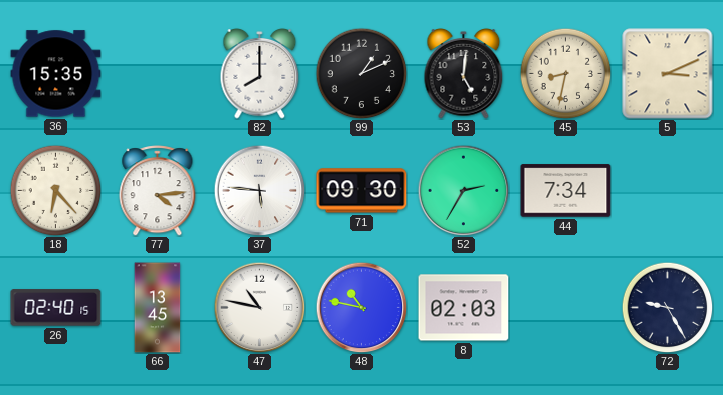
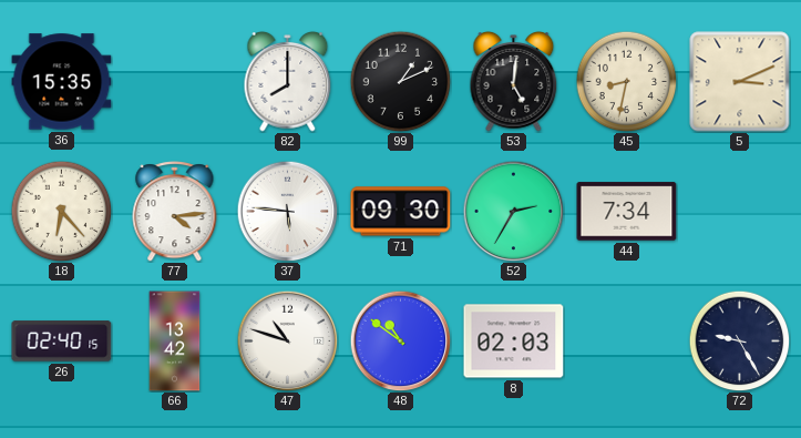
66: 13:45 -> 13:42
47: 10:47 -> 10:48
48: 10:47 -> 10:51
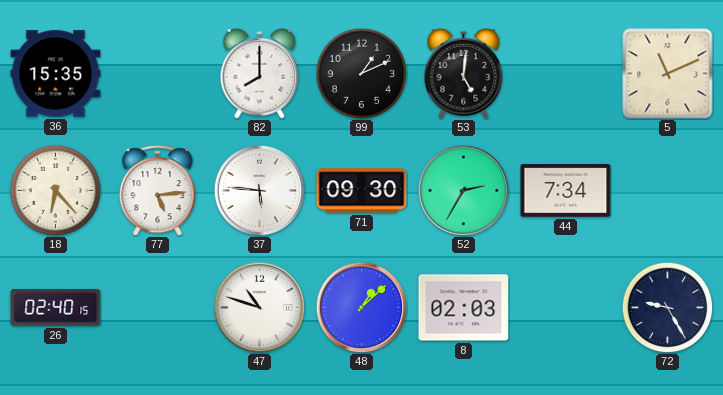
45: 8:32 -> none
5: 3:11 -> 11:11
77: 4:14 -> 5:14
66: 13:42 -> none
48: 10:51 -> 1:08
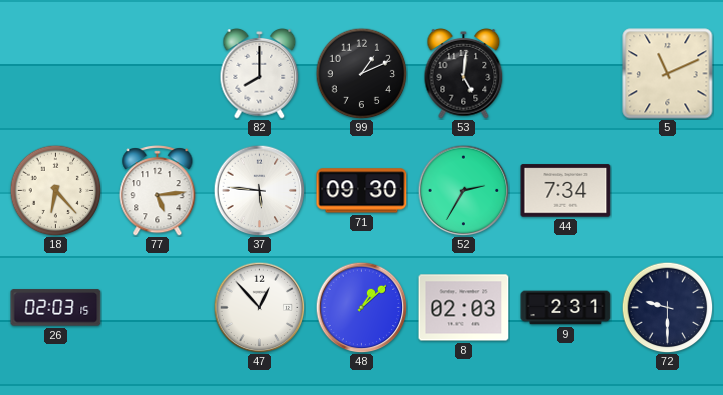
36: 15:35 -> none
26: 02:40 -> 02:03
47: 10:48 -> 12:53
9: none -> 2:31
72: 9:25 -> 9:30
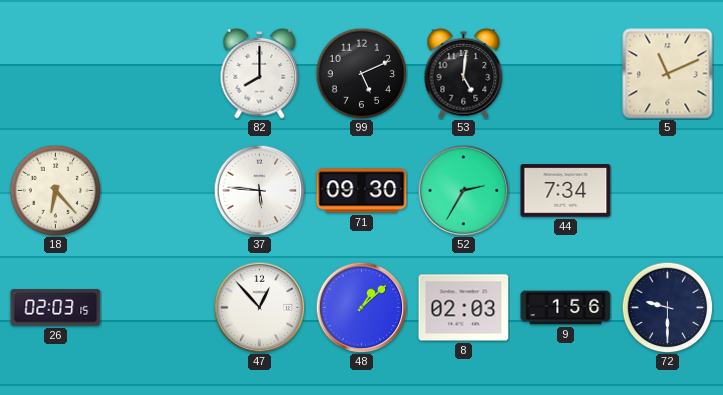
99: 1:11 -> 5:11
77: 5:14 -> none
9: 2:31 -> 1:56
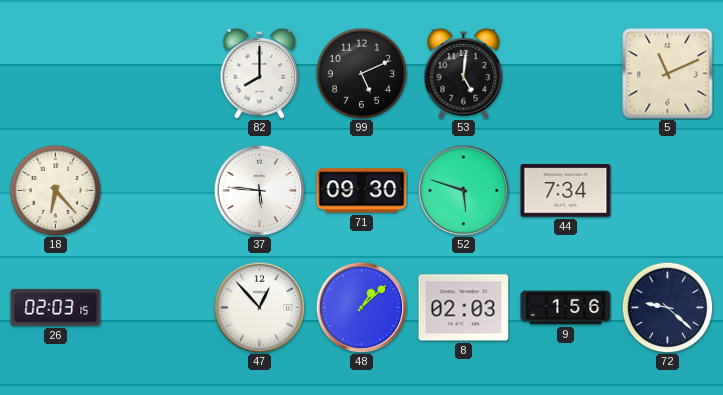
52: 2:35 -> 5:48
72: 9:30 -> 9:22
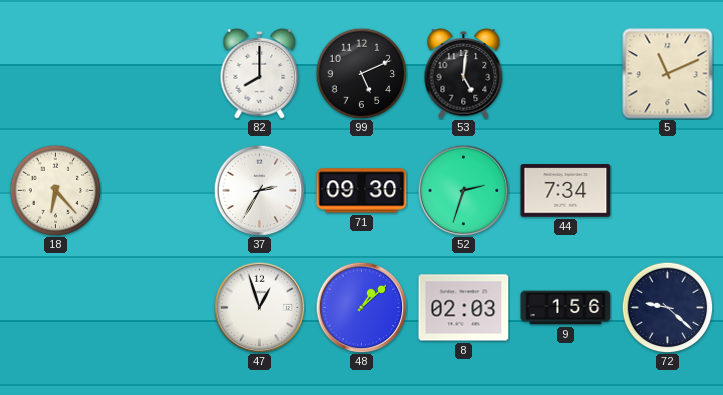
37: 5:46 -> 2:35
52: 5:48 -> 2:33
26: 02:03 -> none
47: 12:53 -> 12:57
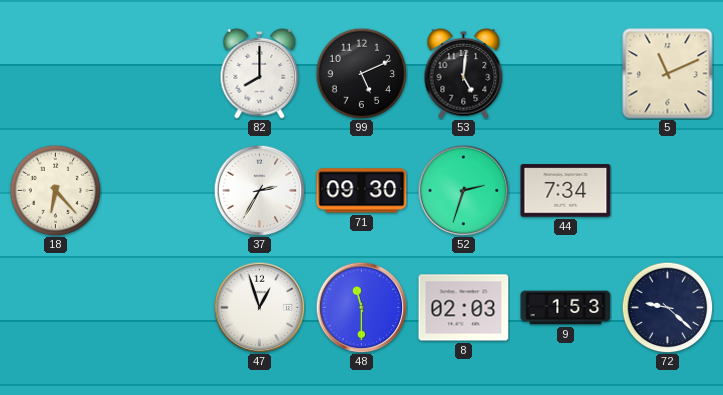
48: 1:08 -> 11:30
9: 1:56 -> 1:53
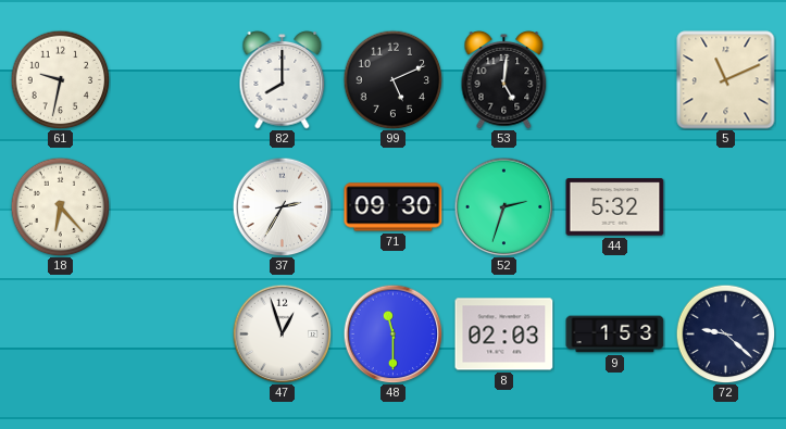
61: none -> 9:32
44: 7:34 -> 5:32
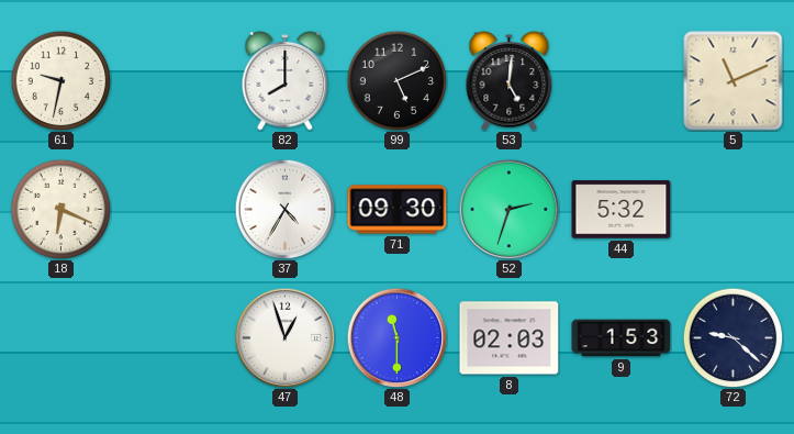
18: 6:23 -> 6:19
37: 2:35 -> 4:35
